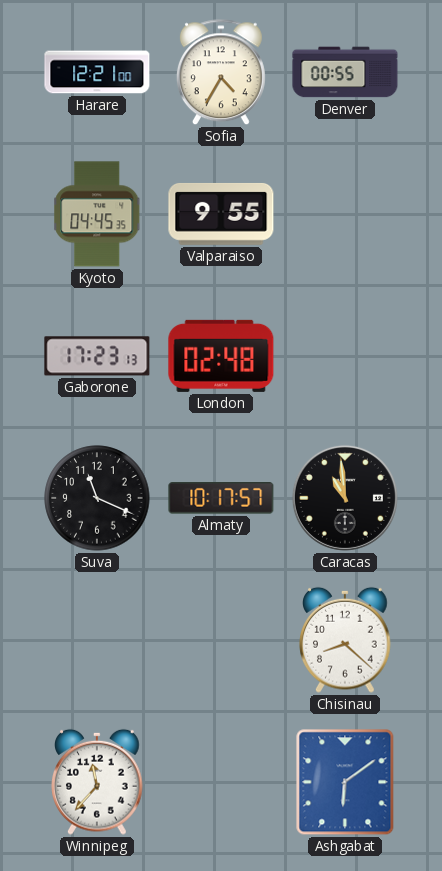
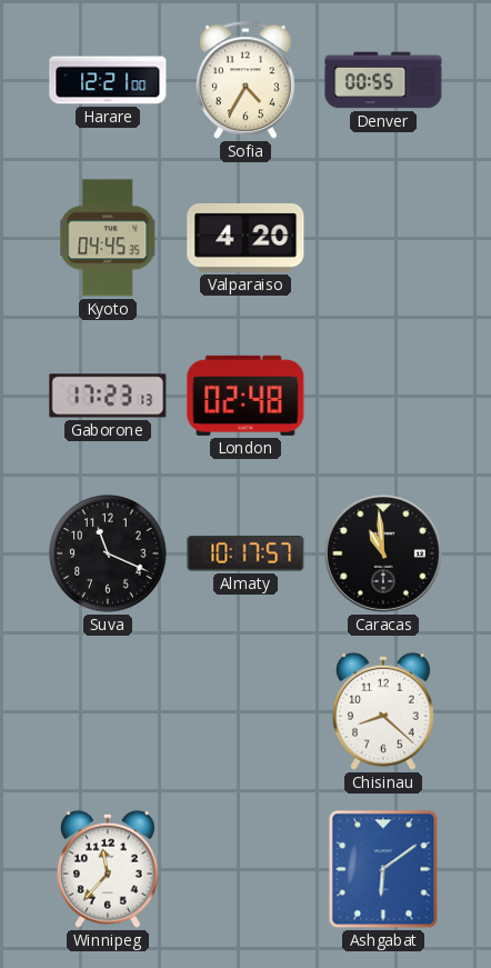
Valparaiso: 9:55 -> 4:20
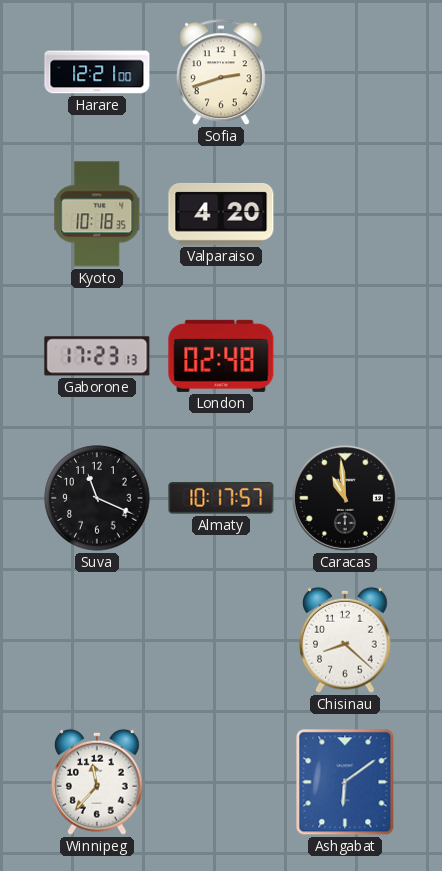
Sofia: 4:35 -> 2:42
Denver: 00:55 -> none
Kyoto: 04:45 -> 10:18
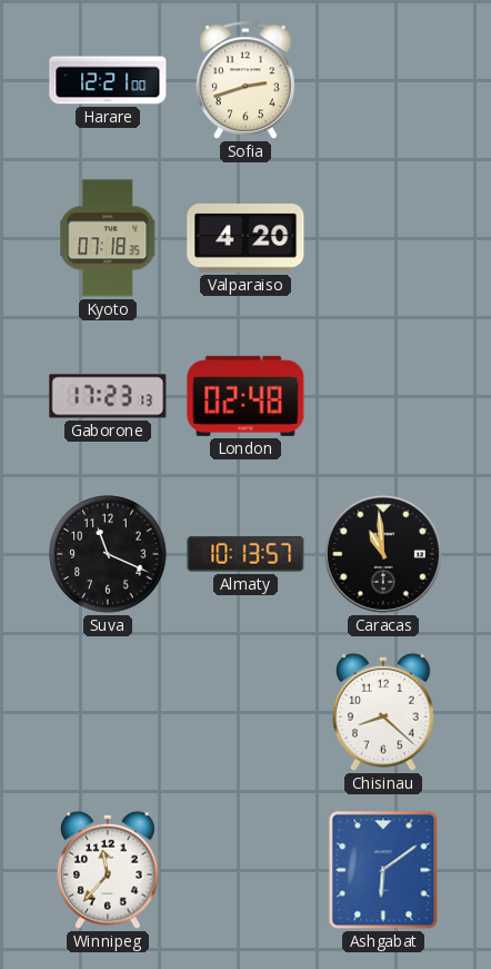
Kyoto: 10:18 -> 07:18
Almaty: 10:17 -> 10:13
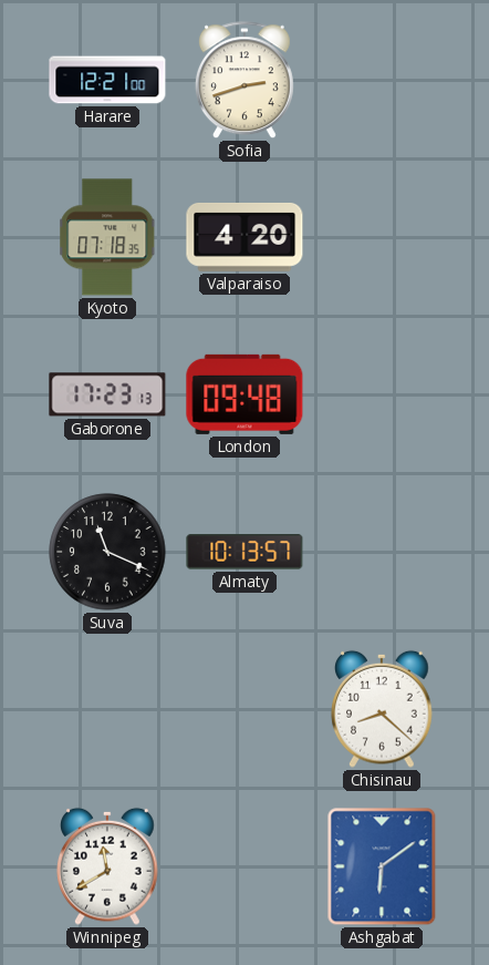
London: 02:48 -> 09:48
Caracas: 10:59 -> none
Winnipeg: 11:37 -> 11:40
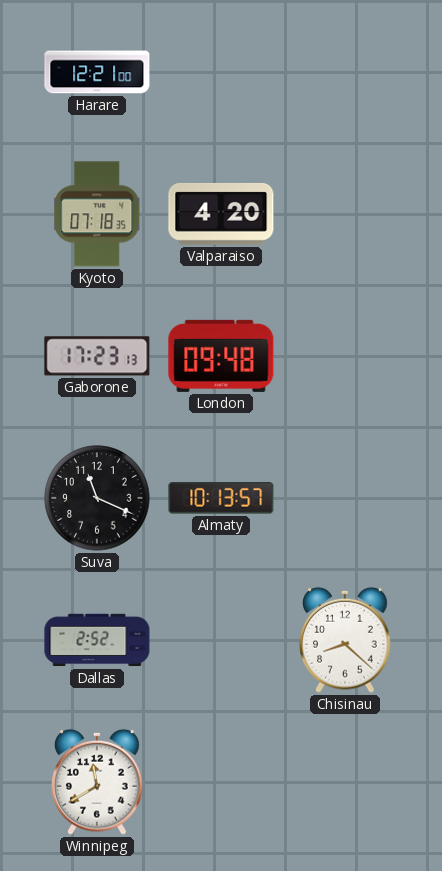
Sofia: 2:42 -> none
Dallas: none -> 2:52
Ashgabat: 6:09 -> none
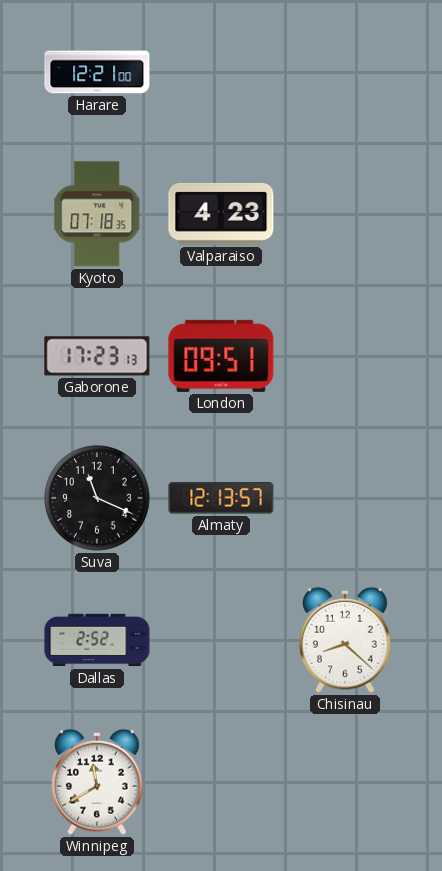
Valparaiso: 4:20 -> 4:23
London: 09:48 -> 09:51
Almaty: 10:13 -> 12:13
